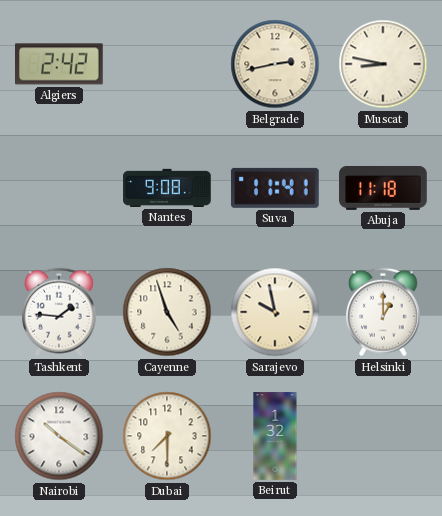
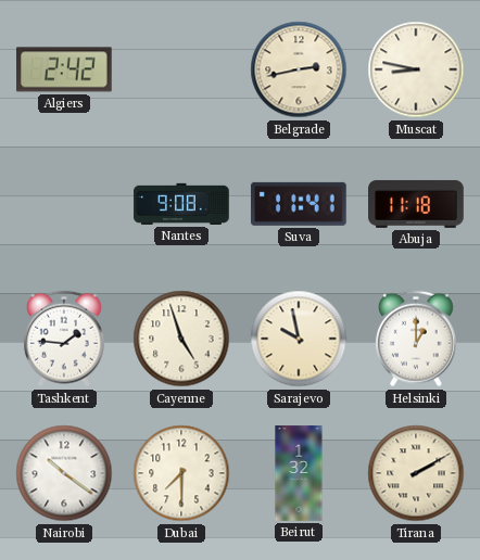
Tirana: none -> 2:10
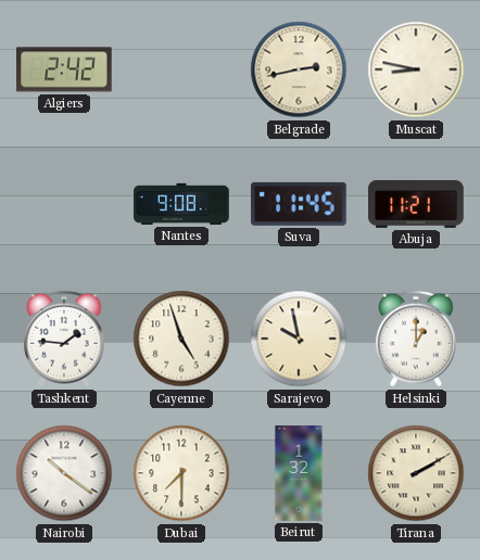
Suva: 11:41 -> 11:45
Abuja: 11:18 -> 11:21
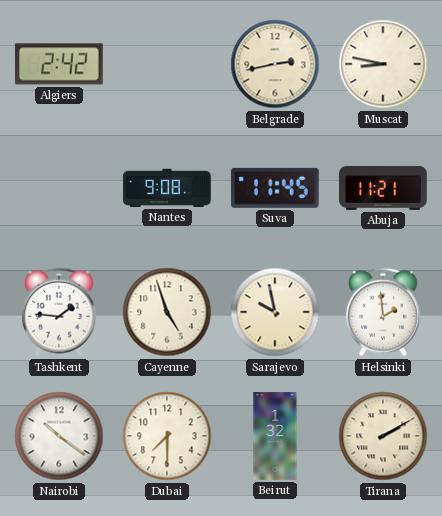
Helsinki: 1:00 -> 1:59
